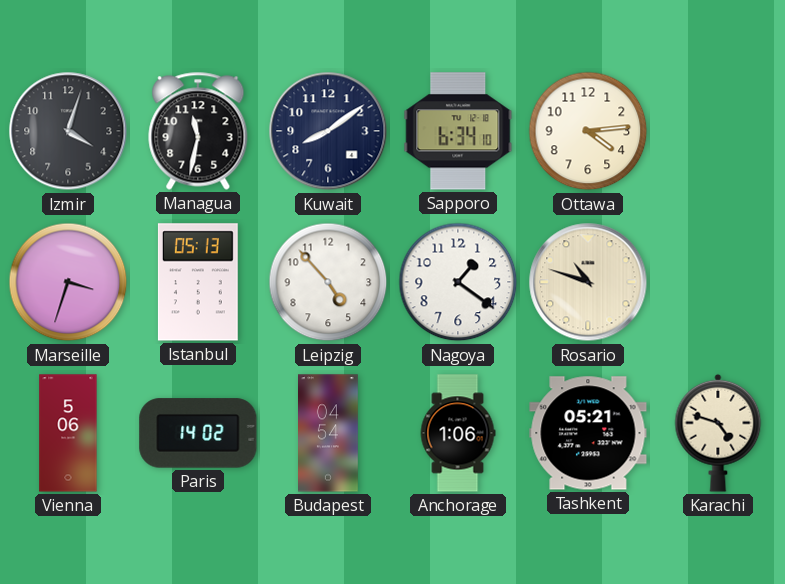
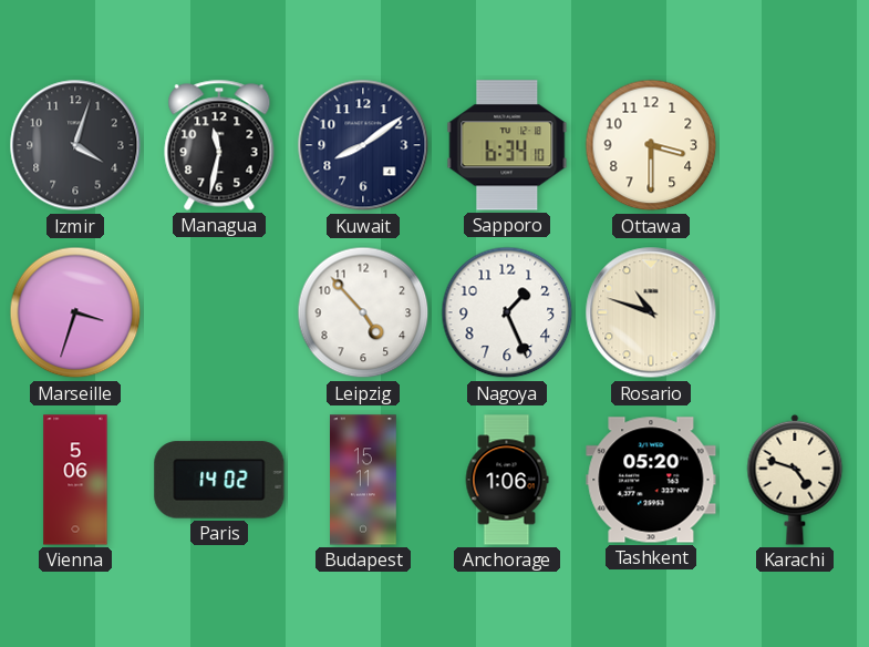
Ottawa: 4:14 -> 3:30
Istanbul: 05:13 -> none
Nagoya: 1:21 -> 1:26
Budapest: 04:54 -> 15:11
Tashkent: 05:21 -> 05:20
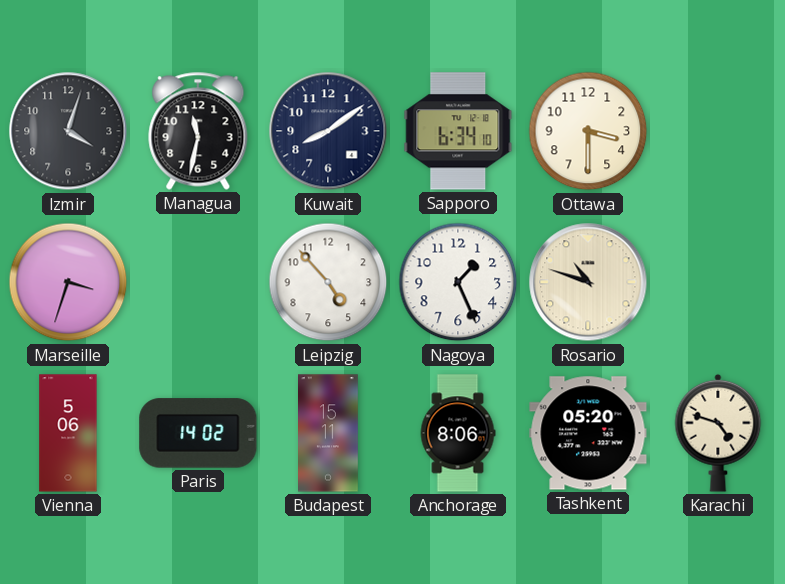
Anchorage: 1:06 -> 8:06
